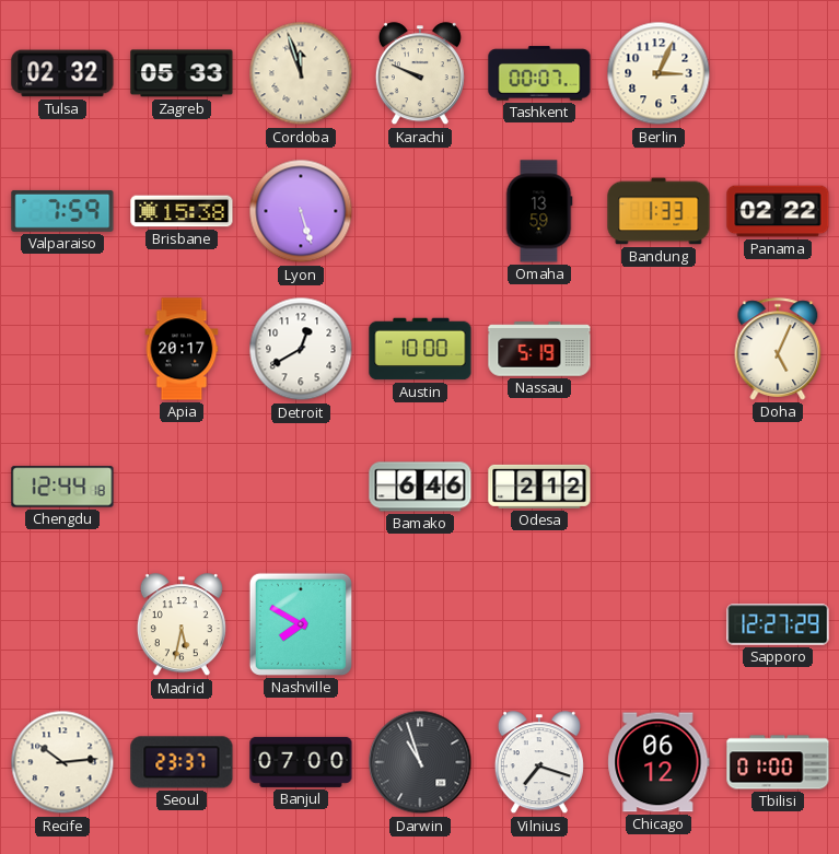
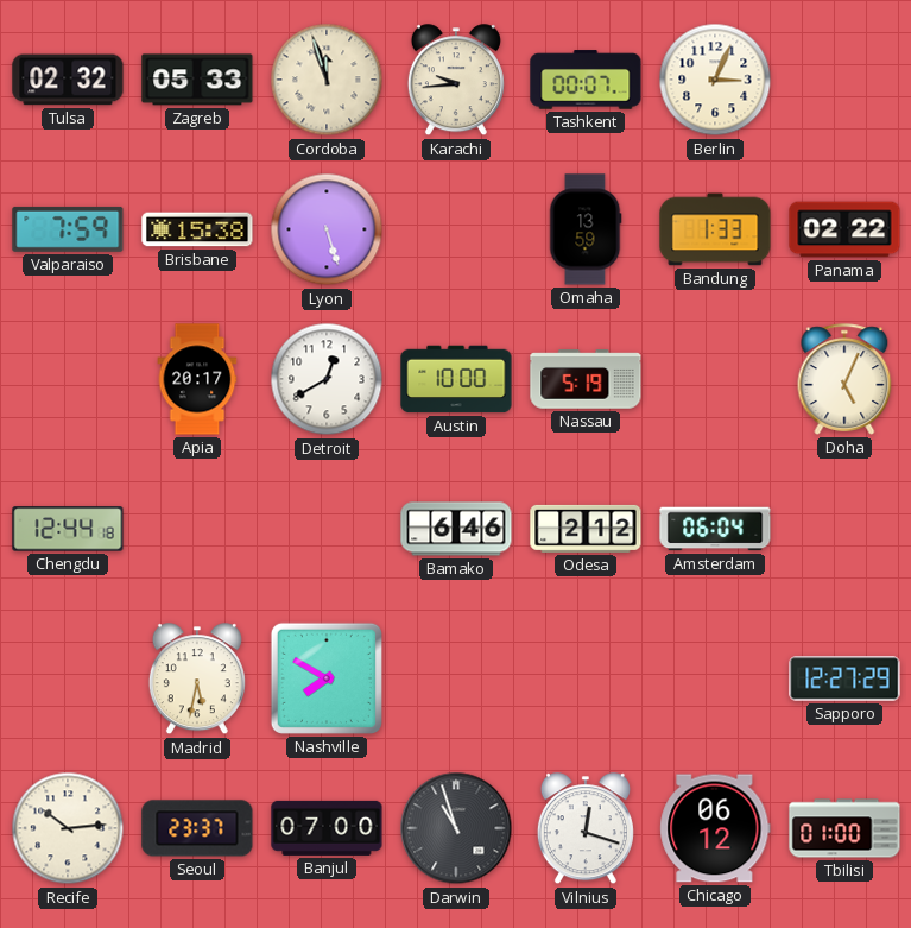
Karachi: 9:49 -> 9:44
Amsterdam: none -> 06:04
Vilnius: 7:18 -> 12:18
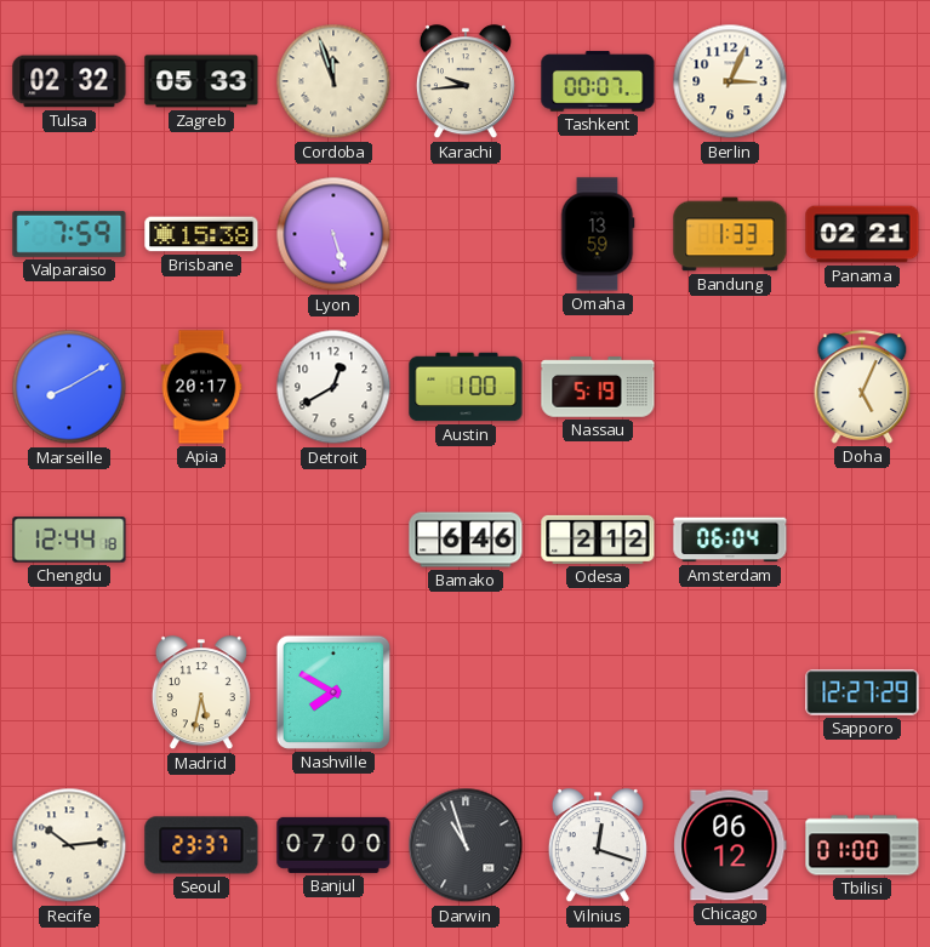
Panama: 02:22 -> 02:21
Marseille: none -> 8:10
Austin: 10:00 -> 1:00
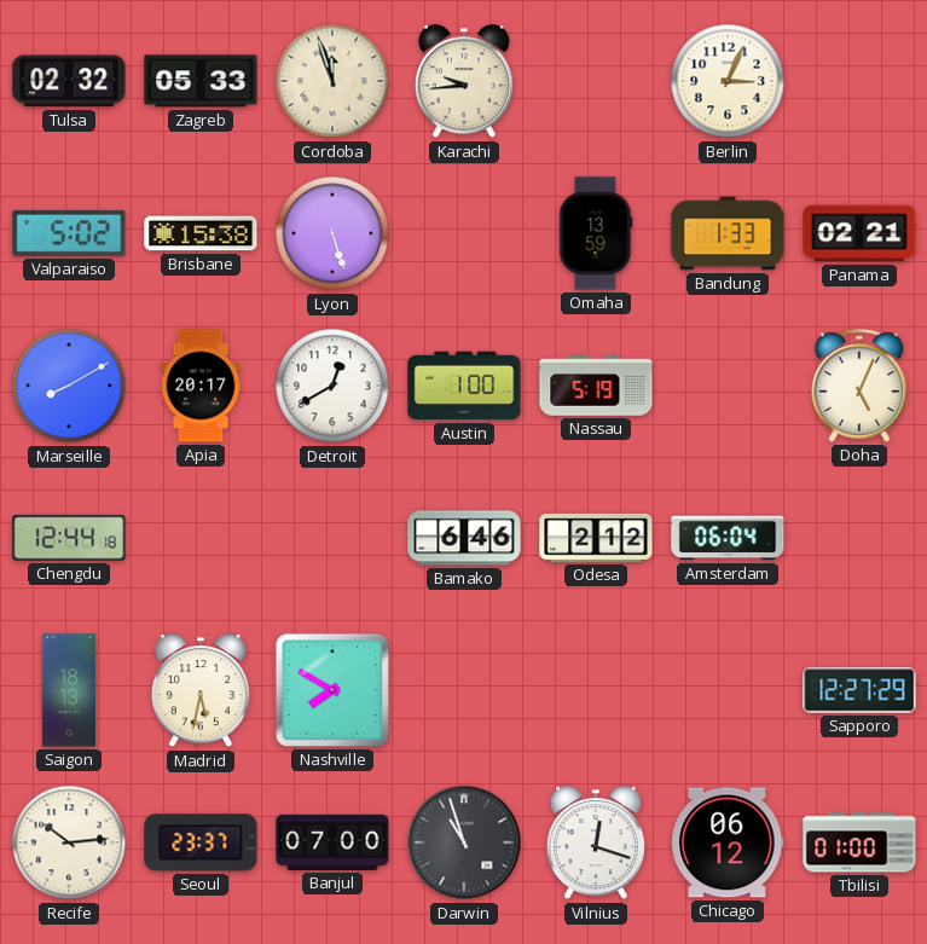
Tashkent: 00:07 -> none
Valparaiso: 7:59 -> 5:02
Saigon: none -> 18:13
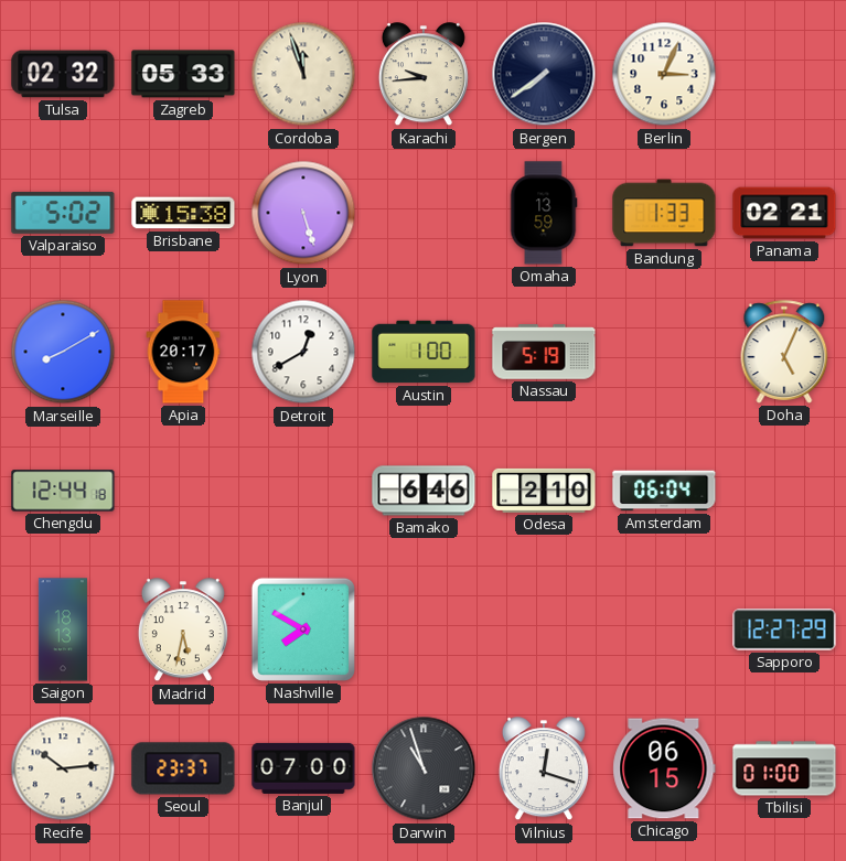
Bergen: none -> 7:39
Odesa: 2:12 -> 2:10
Chicago: 06:12 -> 06:15
